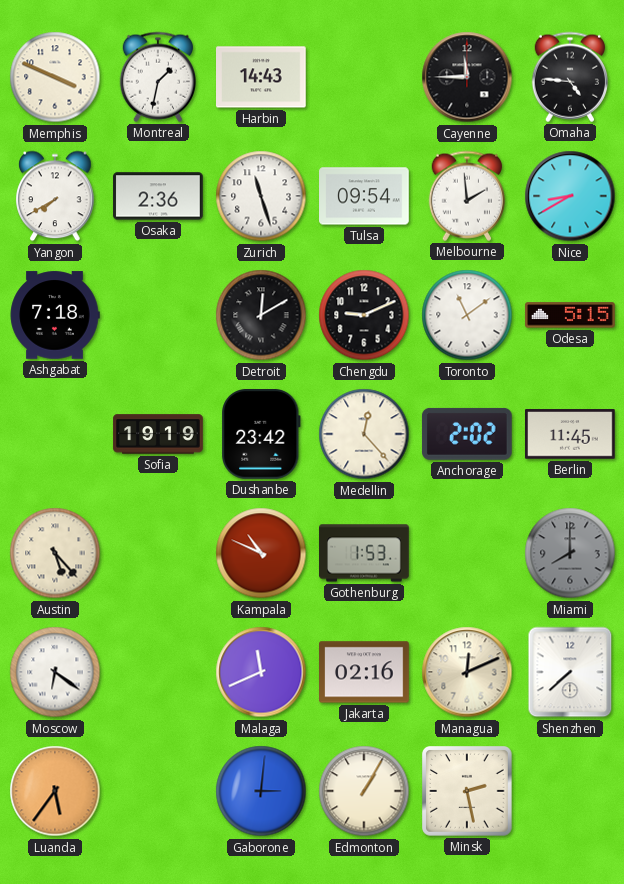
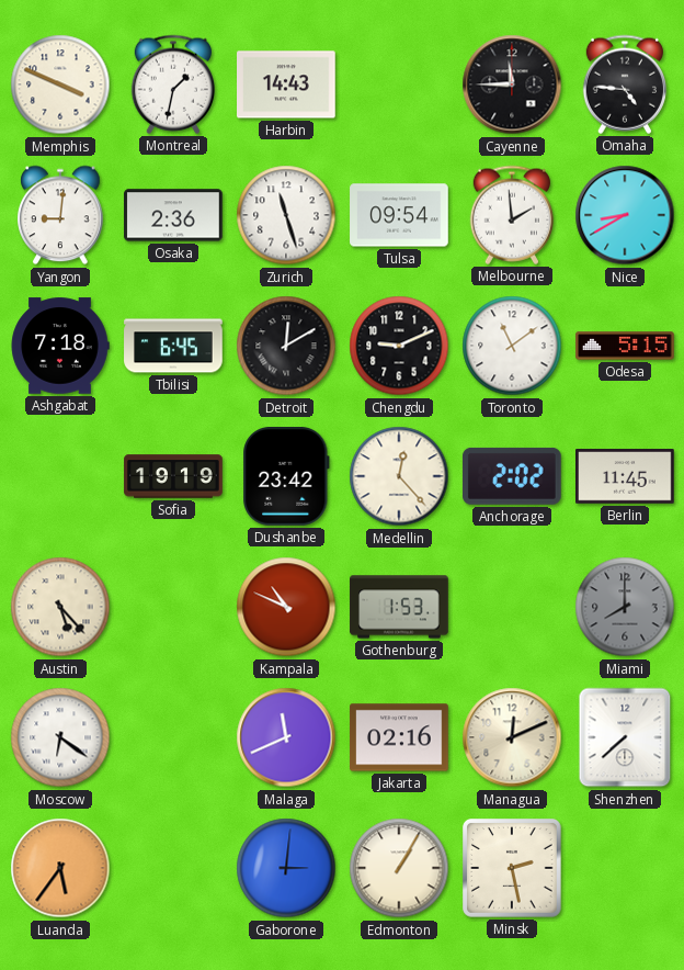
Yangon: 7:40 -> 9:01
Tbilisi: none -> 6:45
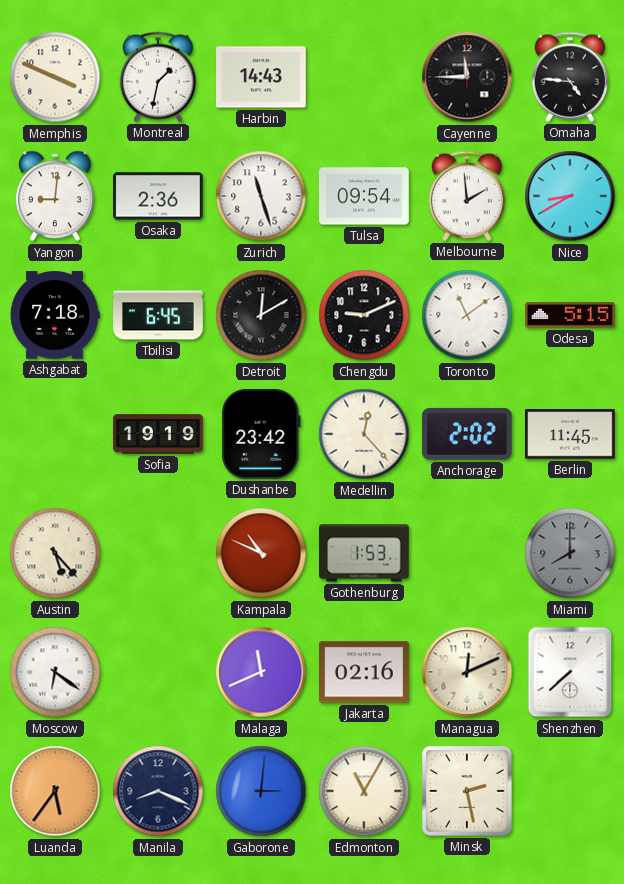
Manila: none -> 8:19
Edmonton: 1:05 -> 11:05
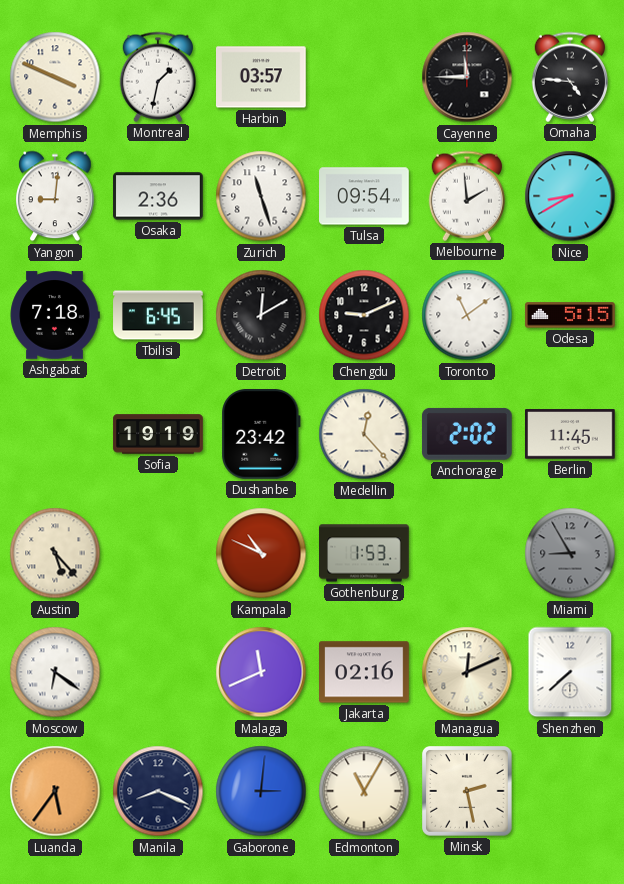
Harbin: 14:43 -> 03:57
Miami: 8:00 -> 8:55
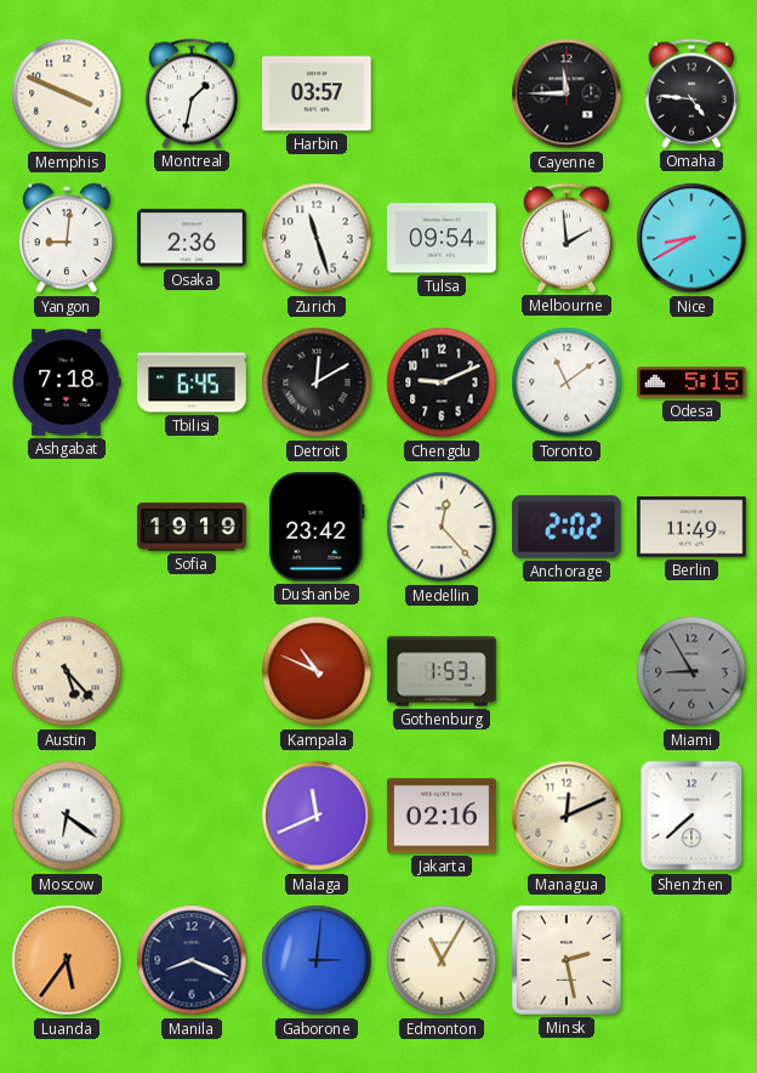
Berlin: 11:45 -> 11:49
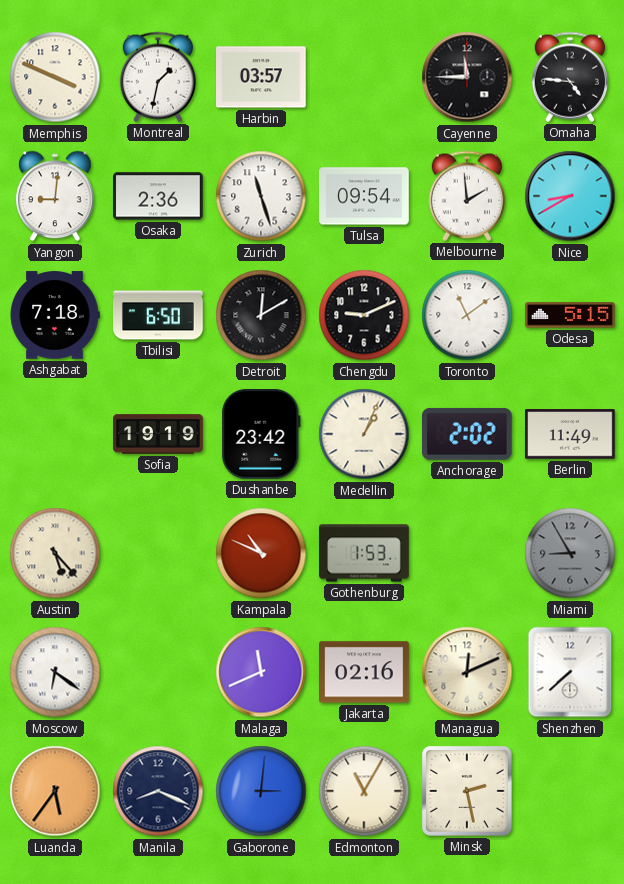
Tbilisi: 6:45 -> 6:50
Medellin: 12:23 -> 1:04
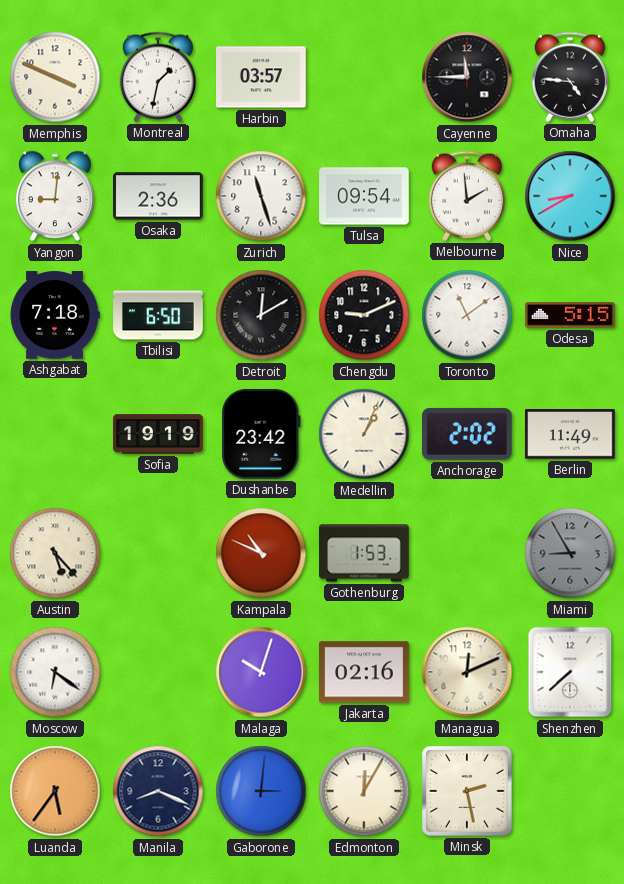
Malaga: 11:41 -> 10:03
Edmonton: 11:05 -> 12:05
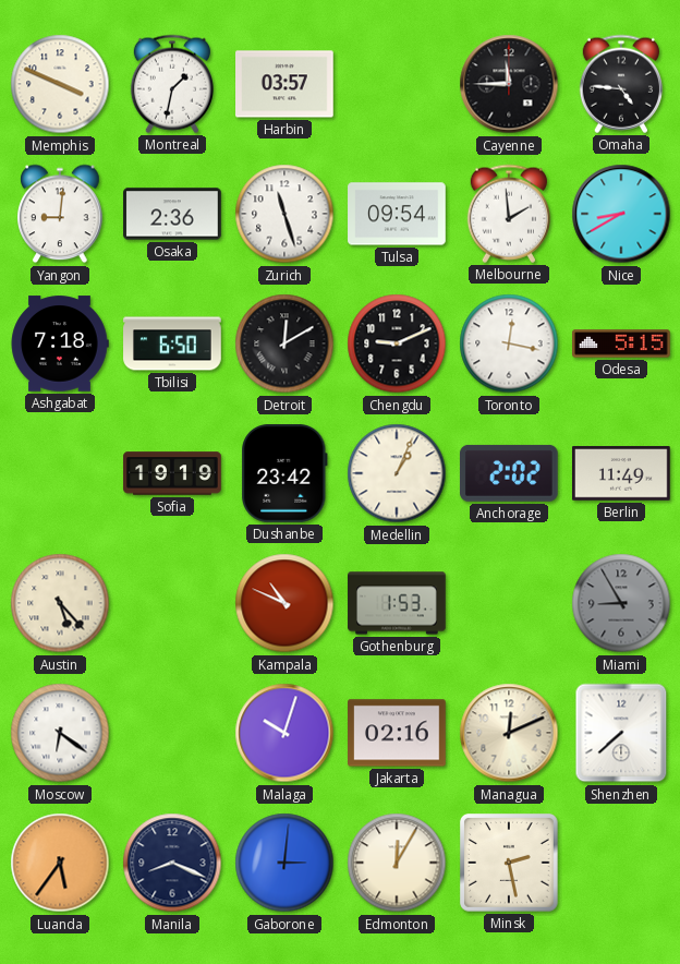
Toronto: 11:09 -> 12:17
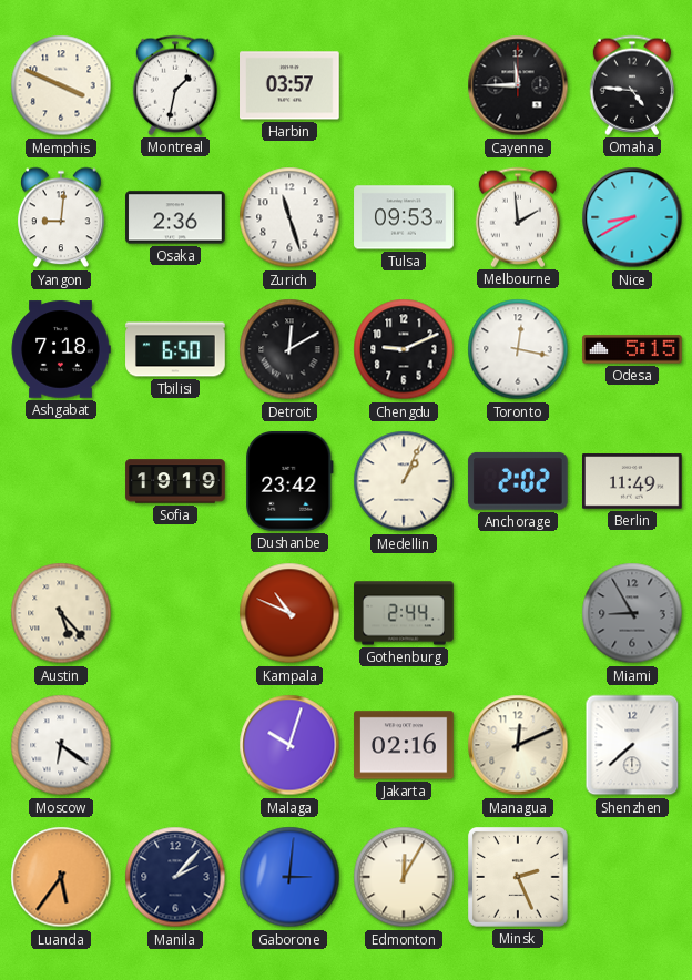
Tulsa: 09:54 -> 09:53
Gothenburg: 1:53 -> 2:44
Manila: 8:19 -> 2:07
Minsk: 2:28 -> 2:26
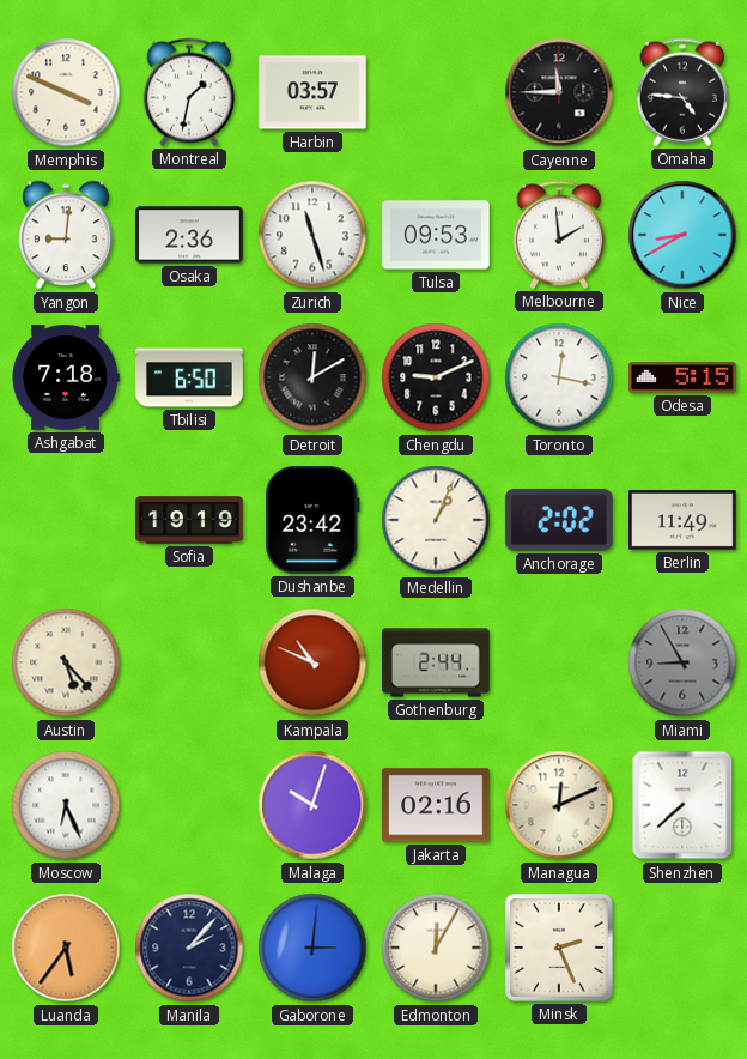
Moscow: 6:21 -> 6:26
